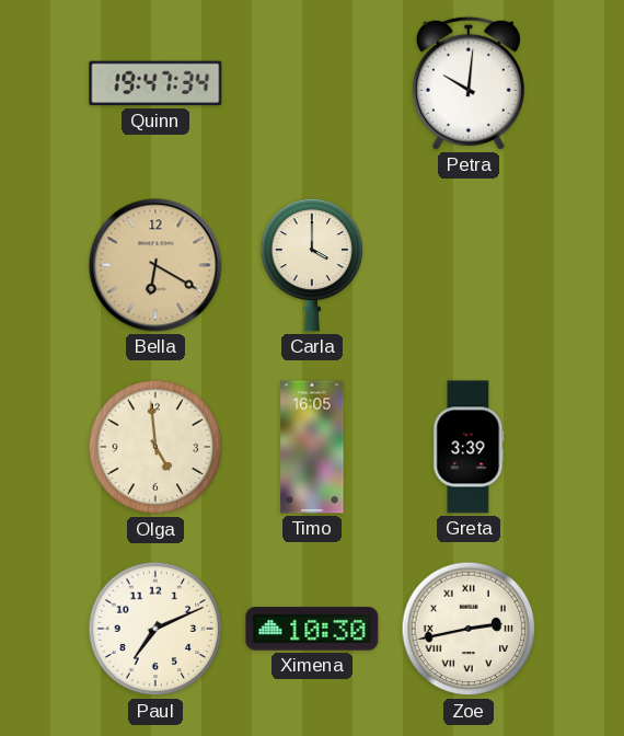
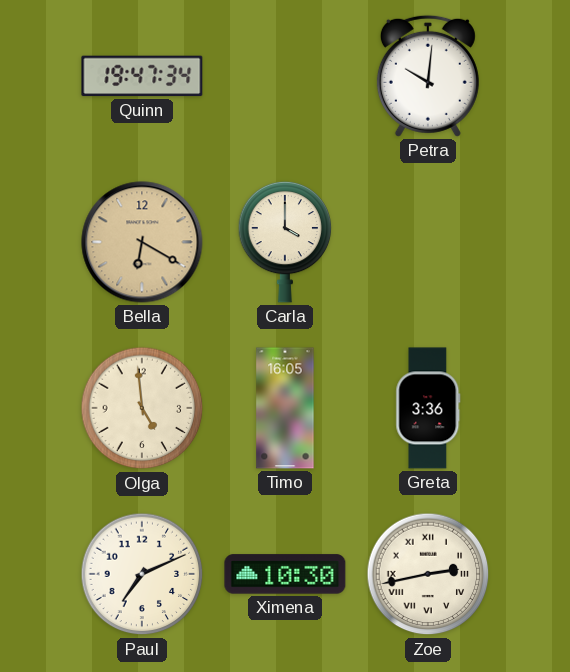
Greta: 3:39 -> 3:36
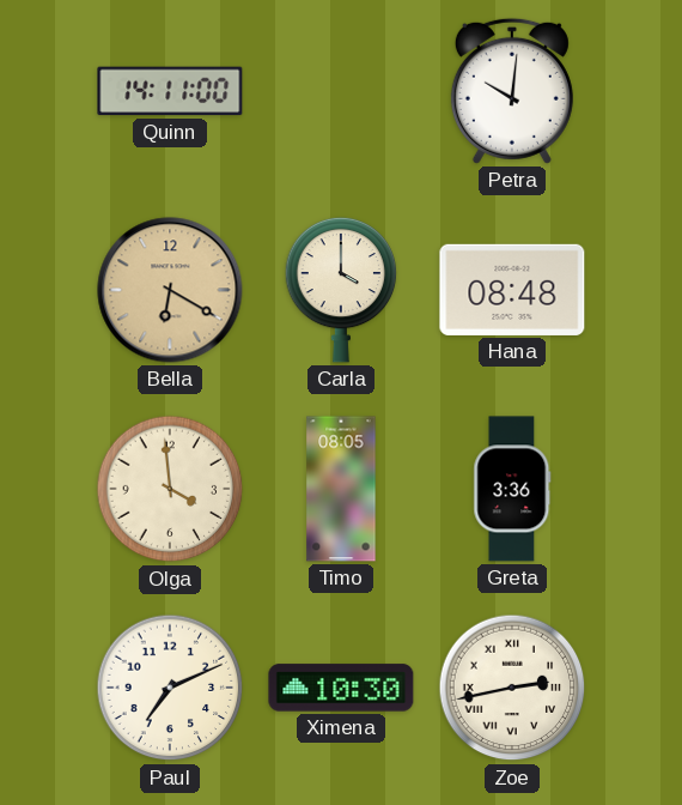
Quinn: 19:47 -> 14:11
Hana: none -> 08:48
Olga: 4:59 -> 3:59
Timo: 16:05 -> 08:05
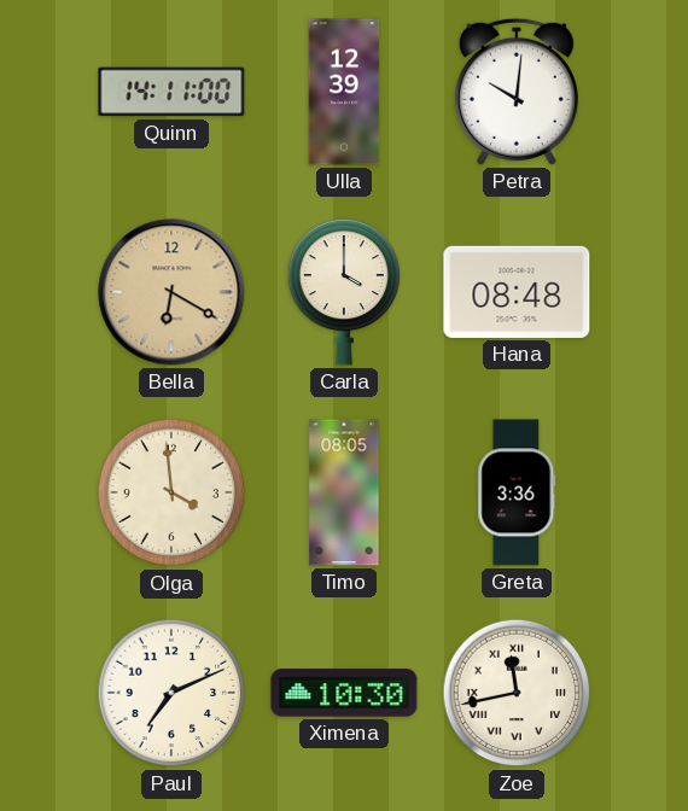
Ulla: none -> 12:39
Zoe: 2:43 -> 11:43
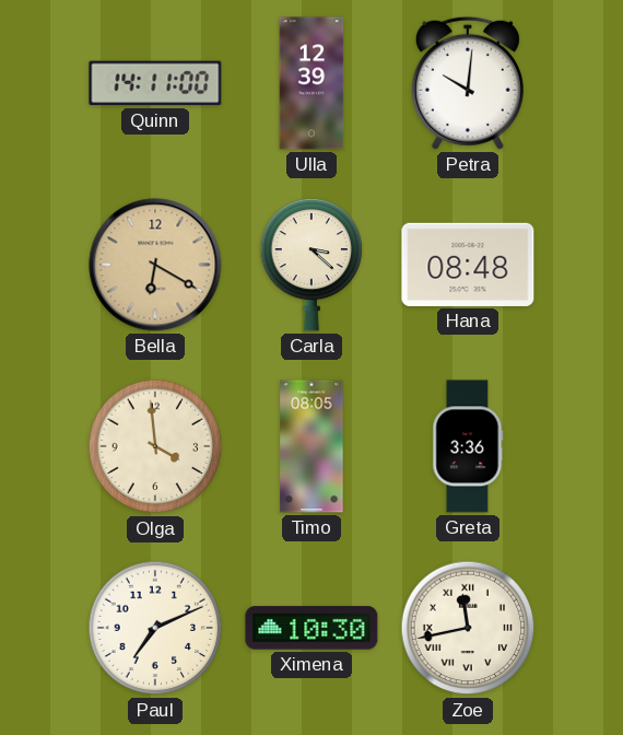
Carla: 4:00 -> 3:22
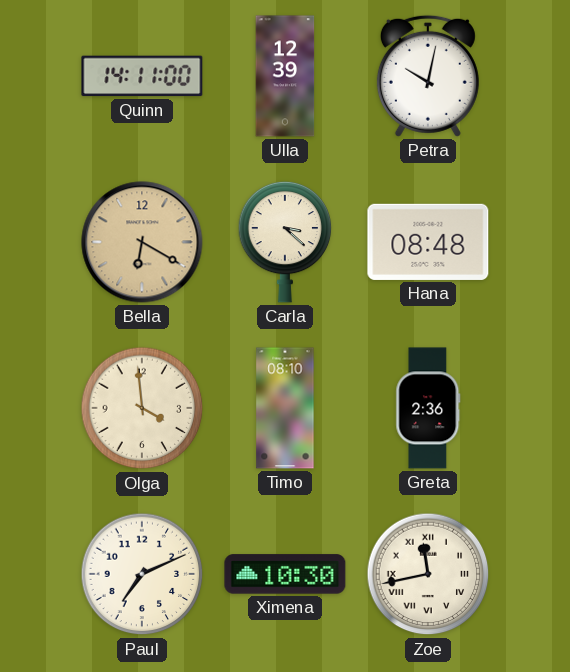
Petra: 10:01 -> 10:02
Timo: 08:05 -> 08:10
Greta: 3:36 -> 2:36
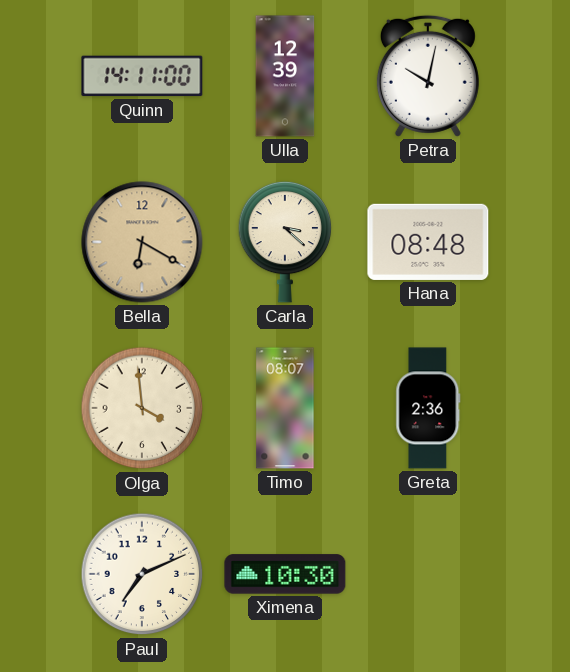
Timo: 08:10 -> 08:07
Zoe: 11:43 -> none
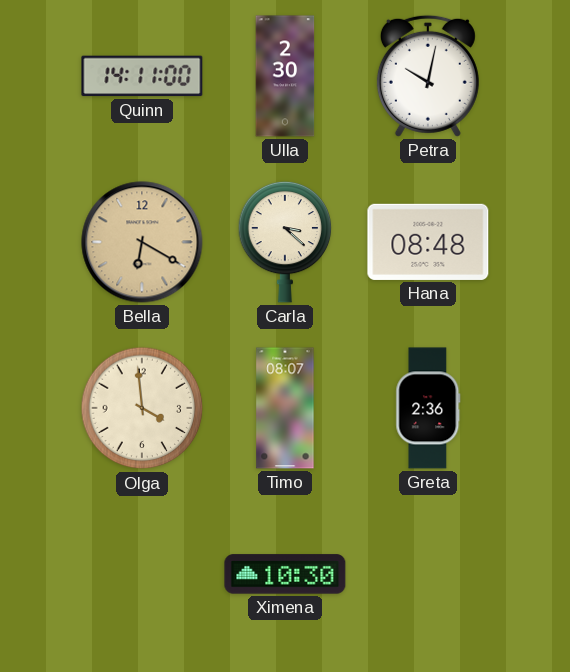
Ulla: 12:39 -> 2:30
Paul: 7:11 -> none
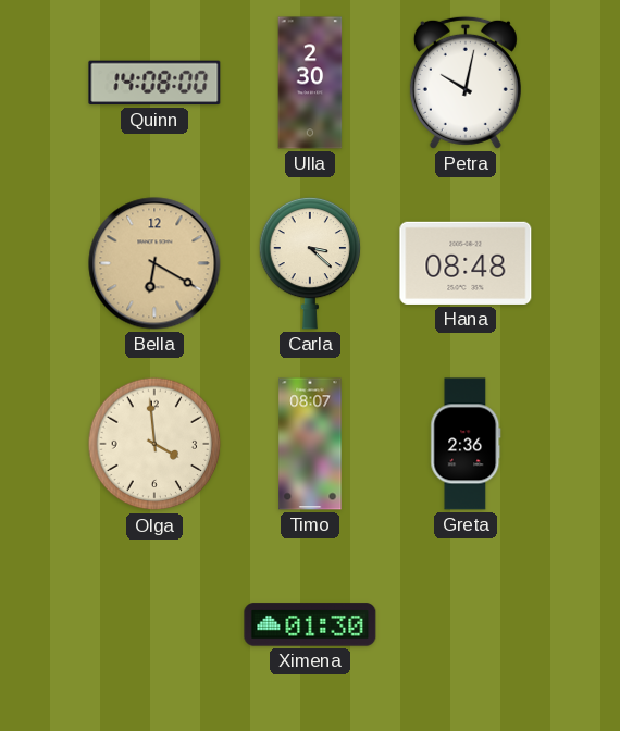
Quinn: 14:11 -> 14:08
Ximena: 10:30 -> 01:30
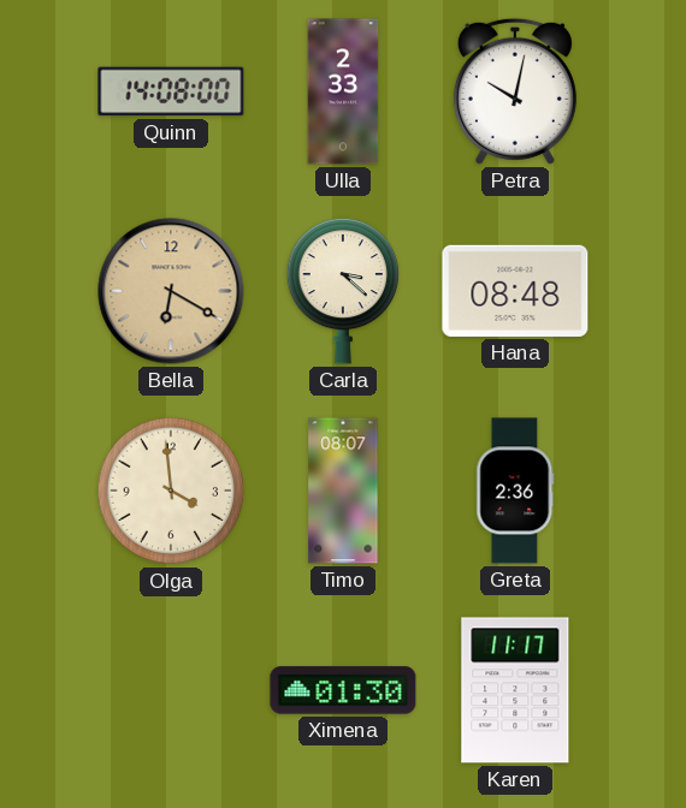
Ulla: 2:30 -> 2:33
Karen: none -> 11:17
